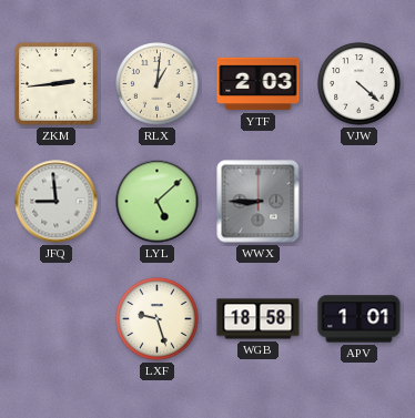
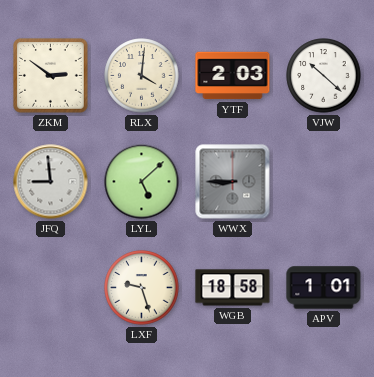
ZKM: 2:44 -> 2:51
RLX: 1:01 -> 4:01
VJW: 4:22 -> 10:22
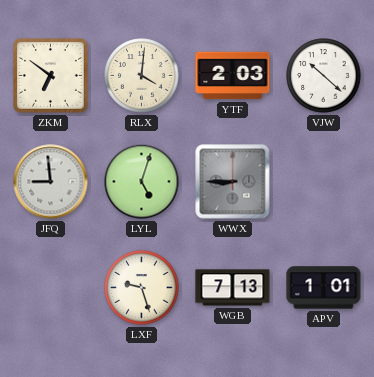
ZKM: 2:51 -> 6:51
LYL: 5:08 -> 5:03
WGB: 18:58 -> 7:13
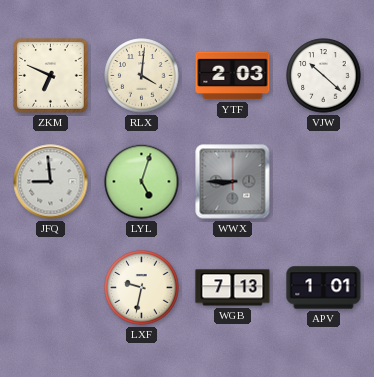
ZKM: 6:51 -> 6:49
LXF: 9:27 -> 9:32
